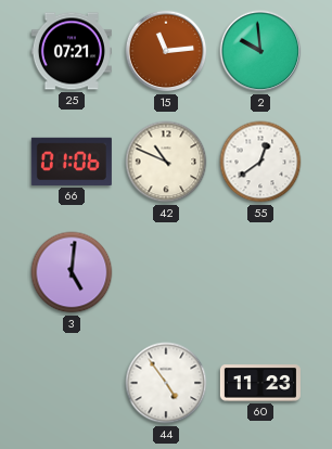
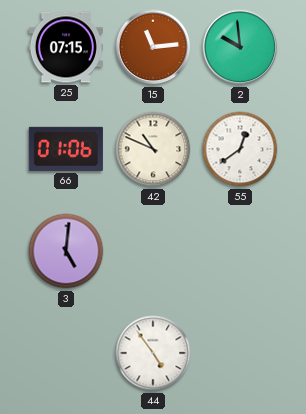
25: 07:21 -> 07:15
60: 11:23 -> none
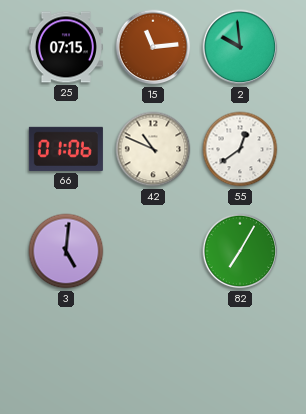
82: none -> 7:05
44: 4:54 -> none
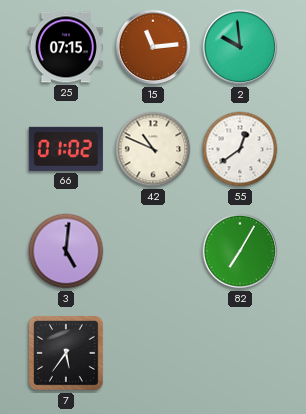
66: 01:06 -> 01:02
7: none -> 5:36
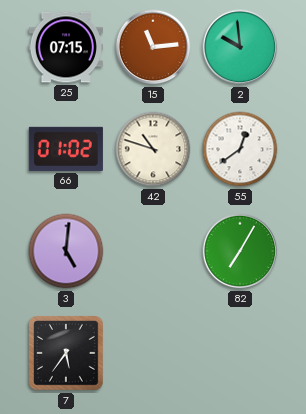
42: 10:49 -> 10:48
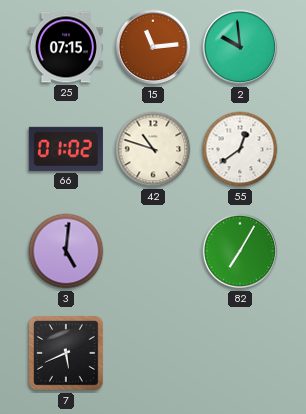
7: 5:36 -> 5:41
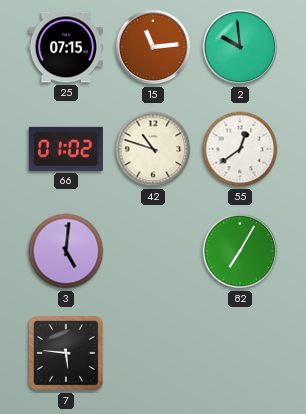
7: 5:41 -> 5:46
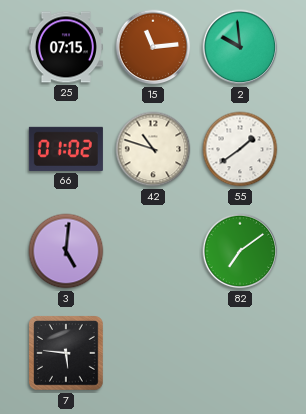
55: 12:39 -> 1:39
82: 7:05 -> 7:09
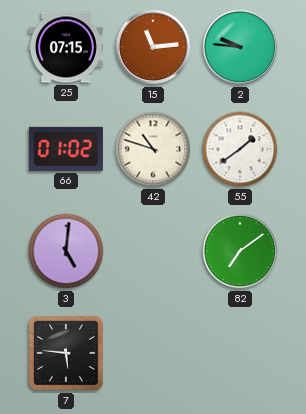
2: 9:59 -> 9:46
